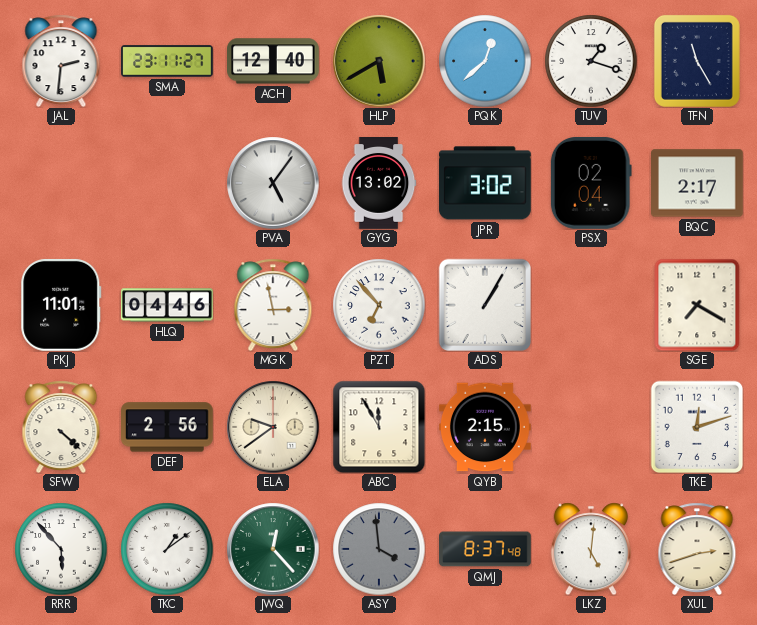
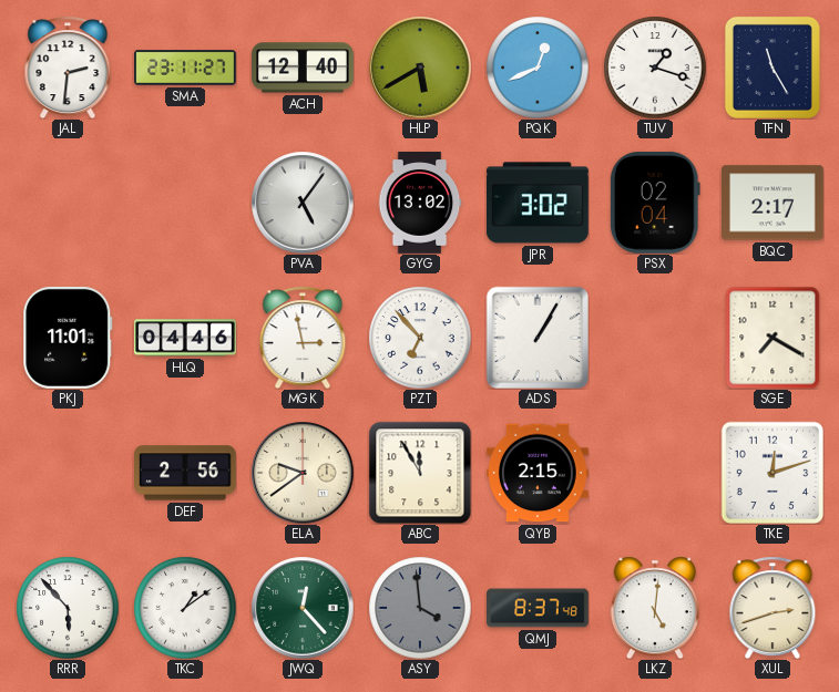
PQK: 12:38 -> 12:41
SFW: 4:22 -> none
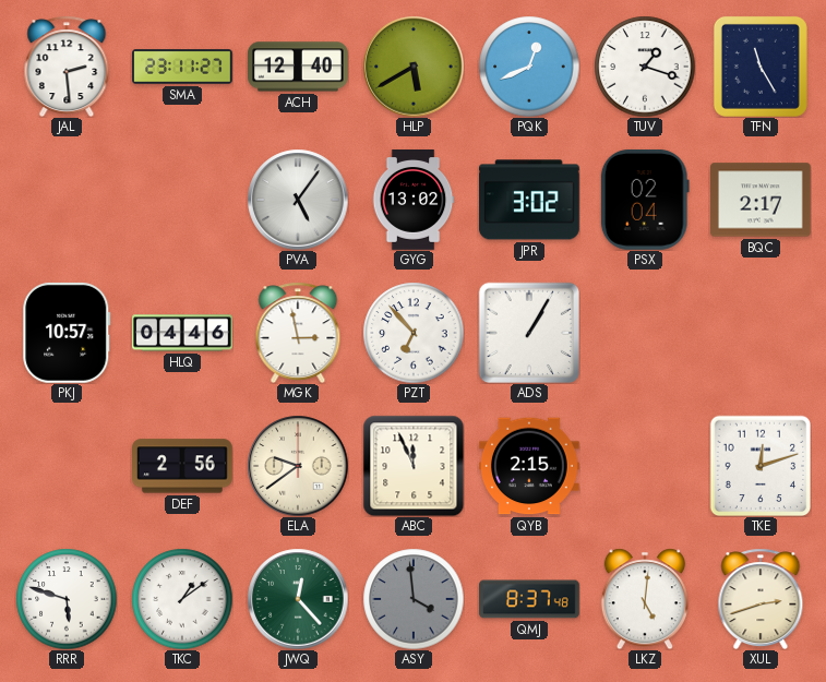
JAL: 2:31 -> 2:29
PKJ: 11:01 -> 10:57
SGE: 7:20 -> none
ABC: 11:55 -> 11:56
RRR: 5:53 -> 5:48
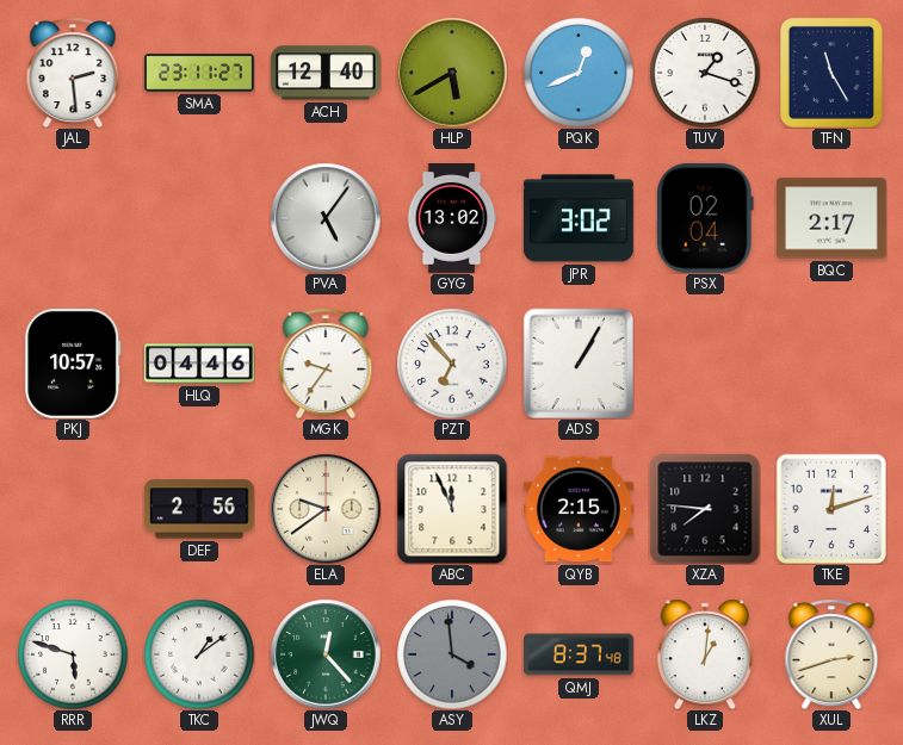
MGK: 2:58 -> 9:36
XZA: none -> 7:46
LKZ: 5:01 -> 1:01
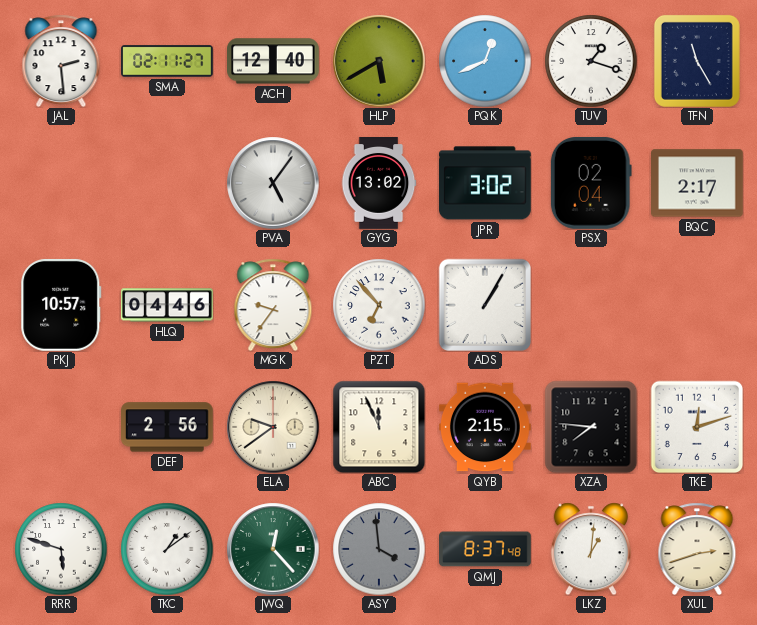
SMA: 23:11 -> 02:11
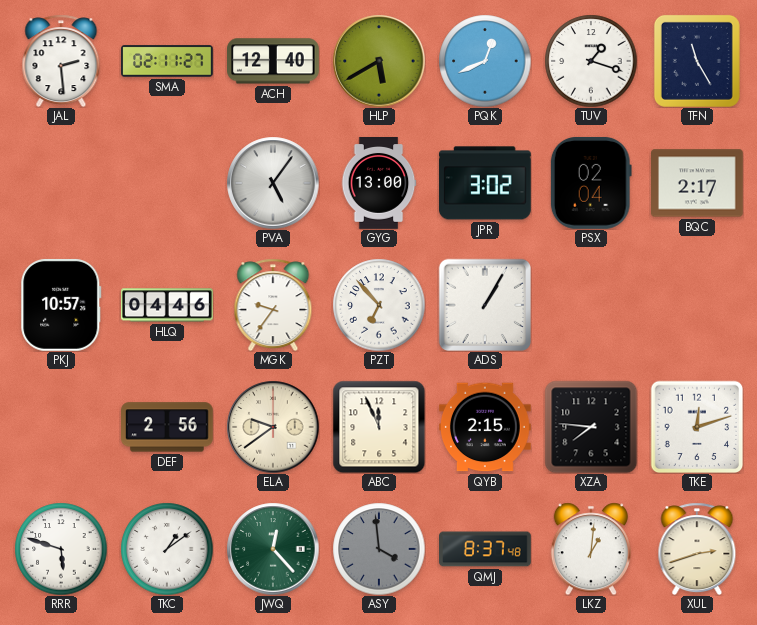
GYG: 13:02 -> 13:00
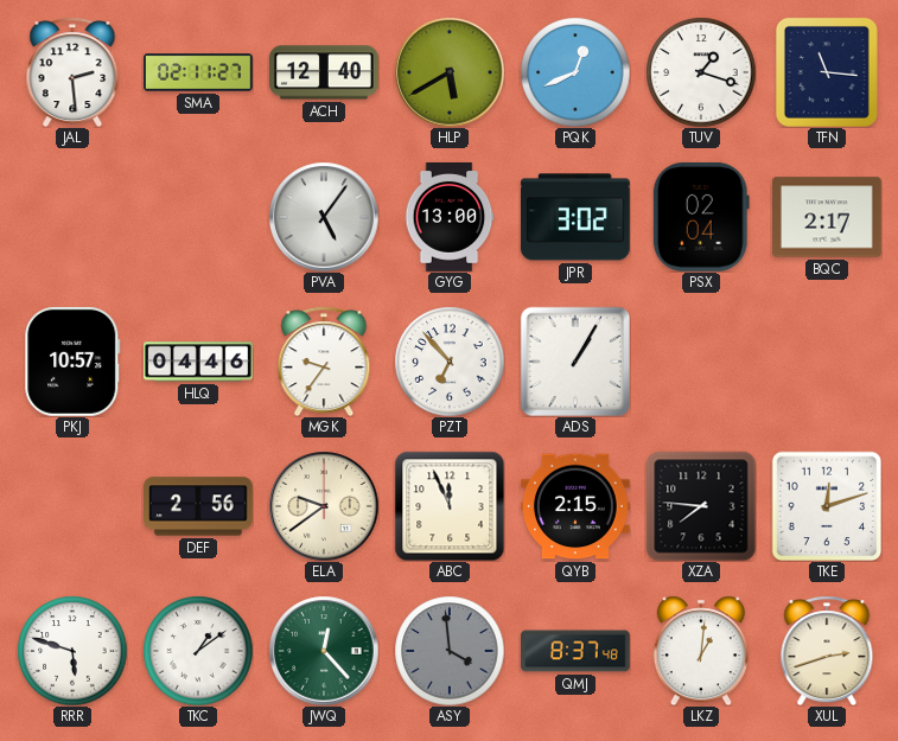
TFN: 11:25 -> 11:16
